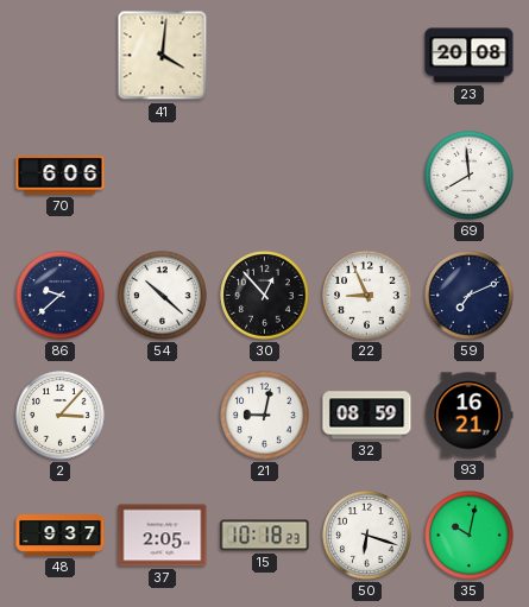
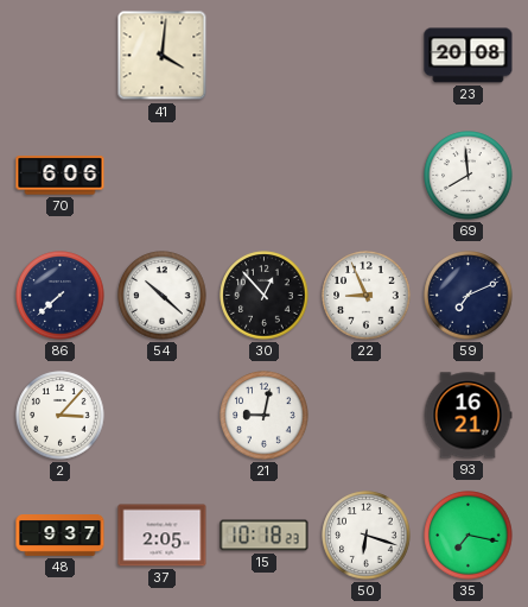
86: 9:38 -> 7:38
32: 08:59 -> none
35: 10:02 -> 7:17
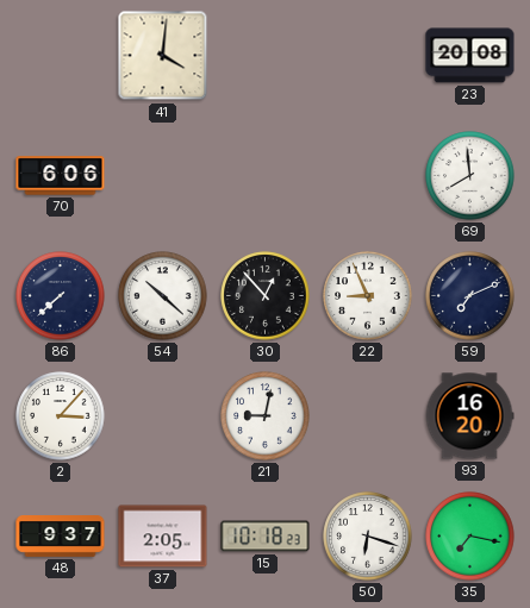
93: 16:21 -> 16:20
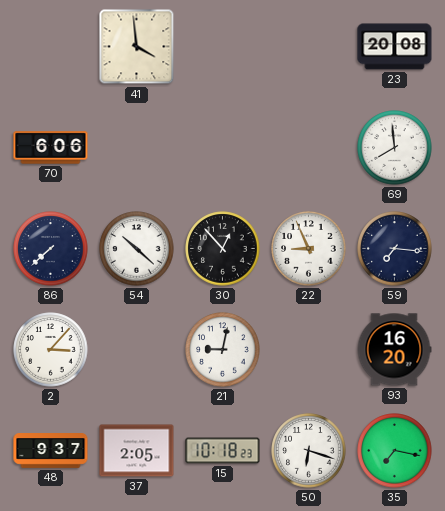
41: 4:01 -> 3:59
59: 7:11 -> 7:16
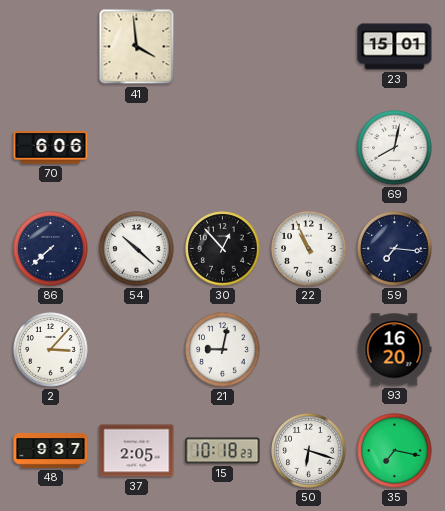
23: 20:08 -> 15:01
69: 7:59 -> 8:02
22: 8:56 -> 10:56
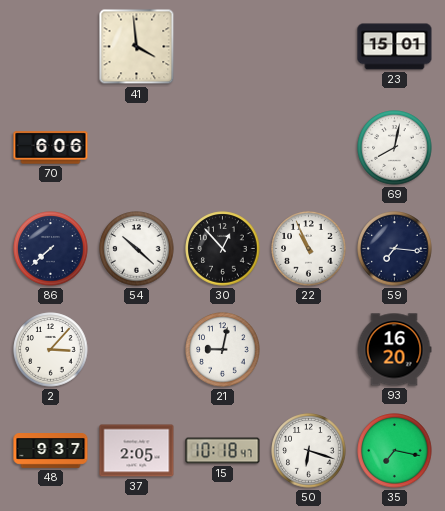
15: 10:18:23 -> 10:18:47
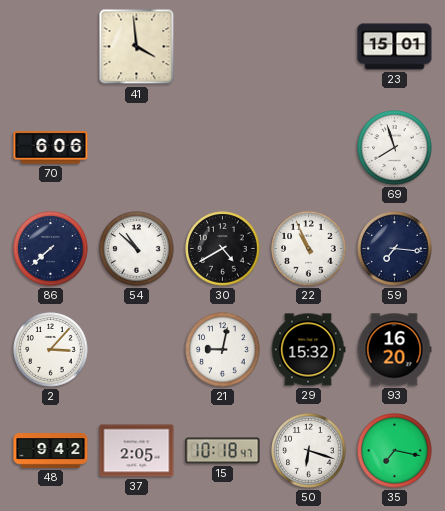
69: 8:02 -> 7:57
54: 10:22 -> 10:52
30: 12:53 -> 4:40
29: none -> 15:32
48: 9:37 -> 9:42
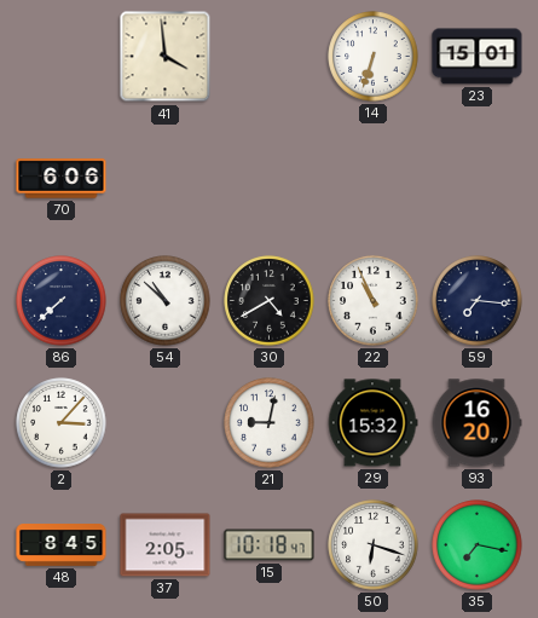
14: none -> 6:33
69: 7:57 -> none
48: 9:42 -> 8:45
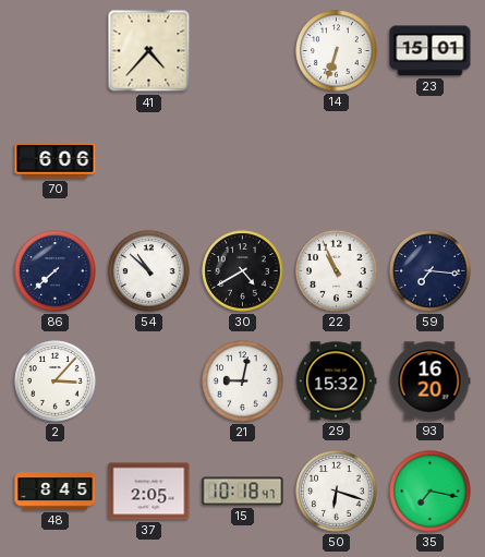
41: 3:59 -> 4:37
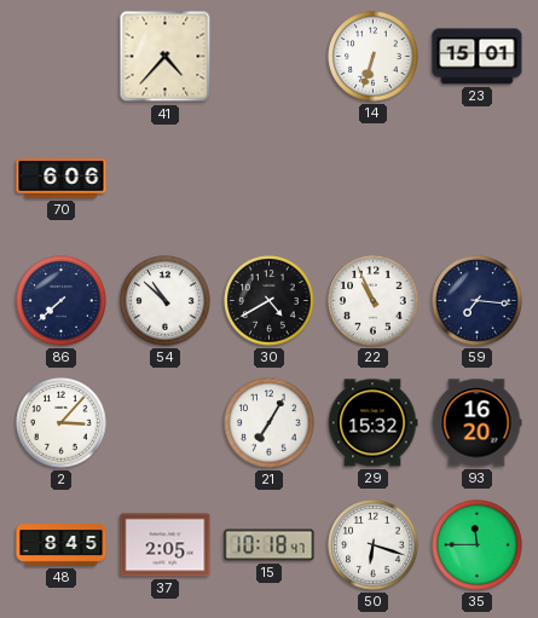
21: 9:02 -> 7:05
35: 7:17 -> 11:45
